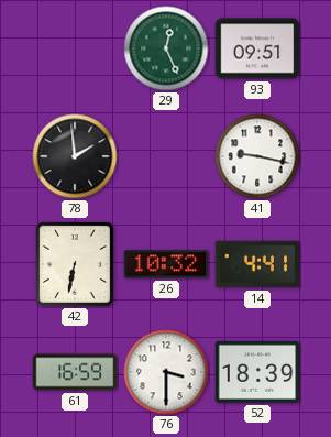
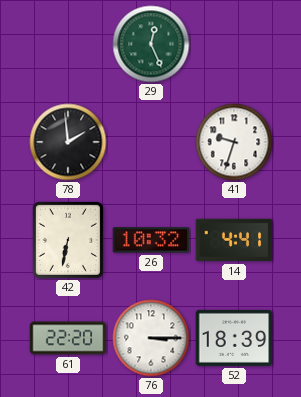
93: 09:51 -> none
41: 9:17 -> 9:33
61: 16:59 -> 22:20
76: 3:30 -> 3:15
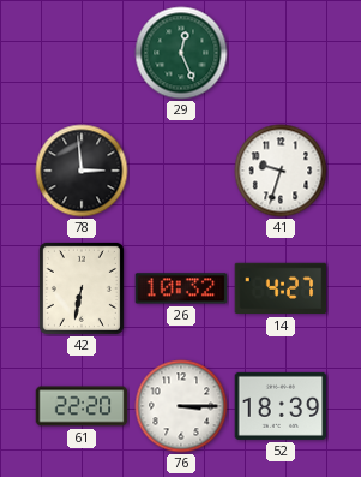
78: 1:59 -> 2:59
14: 4:41 -> 4:27
